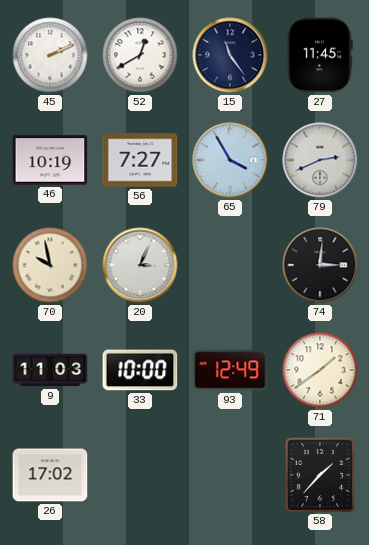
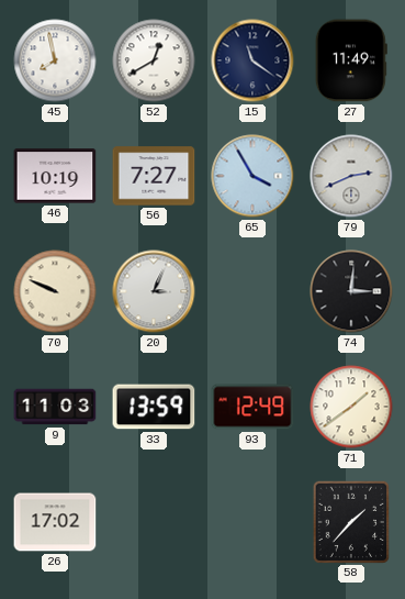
45: 2:11 -> 7:58
15: 11:24 -> 11:21
27: 11:45 -> 11:49
70: 9:58 -> 9:49
33: 10:00 -> 13:59
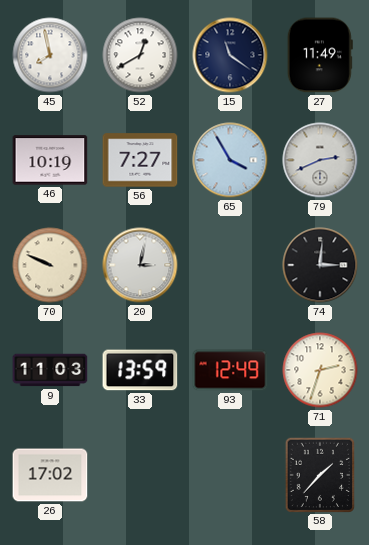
20: 3:04 -> 3:02
71: 1:39 -> 2:33
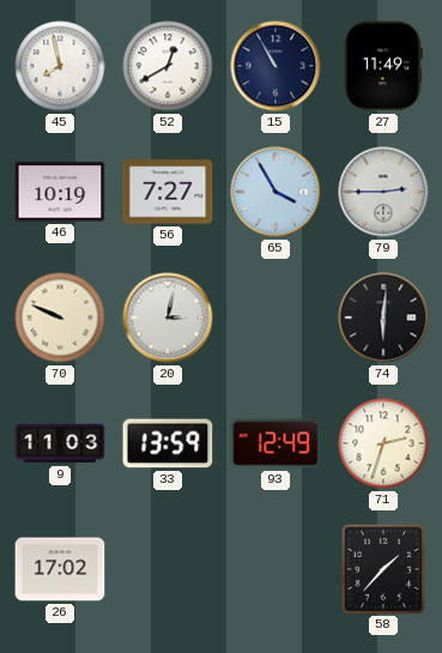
15: 11:21 -> 10:55
79: 2:41 -> 2:45
74: 3:01 -> 6:01
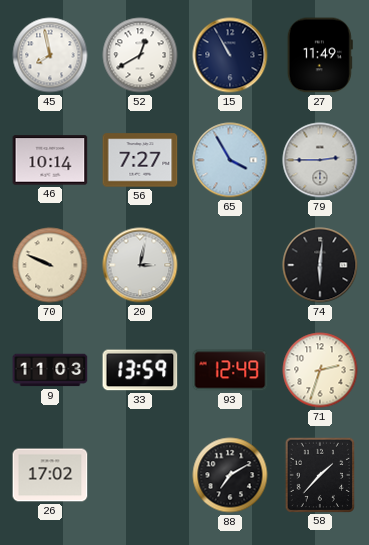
46: 10:19 -> 10:14
88: none -> 7:10
